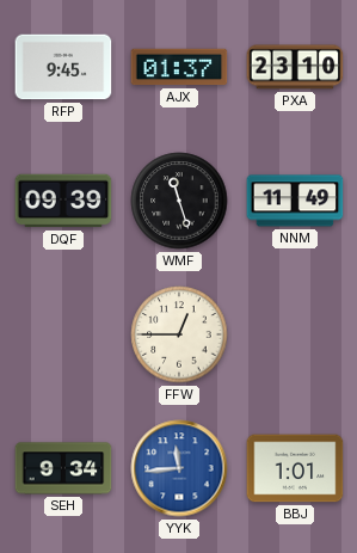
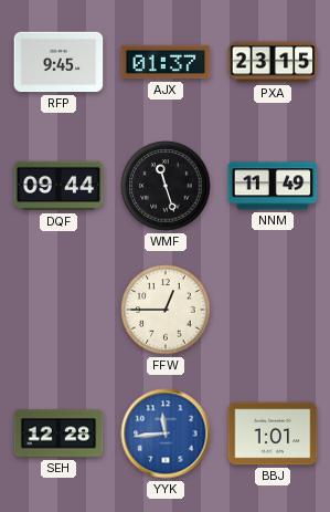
PXA: 23:10 -> 23:15
DQF: 09:39 -> 09:44
SEH: 9:34 -> 12:28
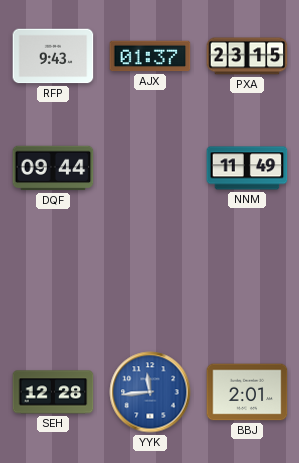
RFP: 9:45 -> 9:43
WMF: 11:27 -> none
FFW: 12:45 -> none
BBJ: 1:01 -> 2:01
